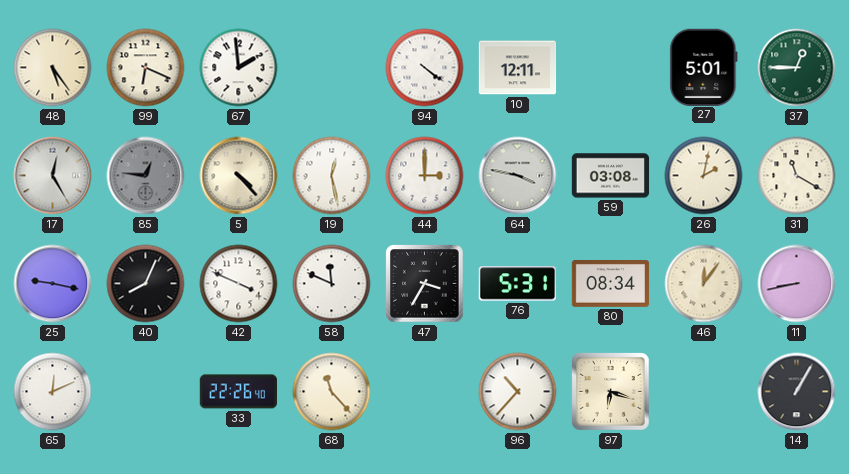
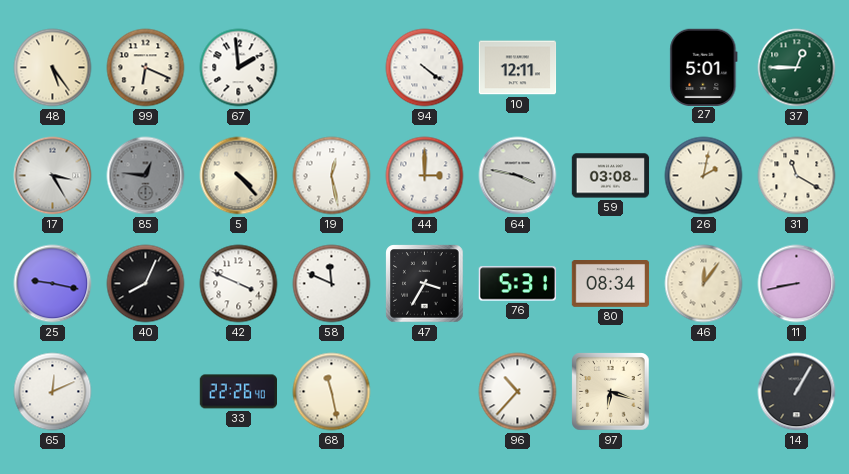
17: 12:25 -> 3:25
68: 11:23 -> 11:28
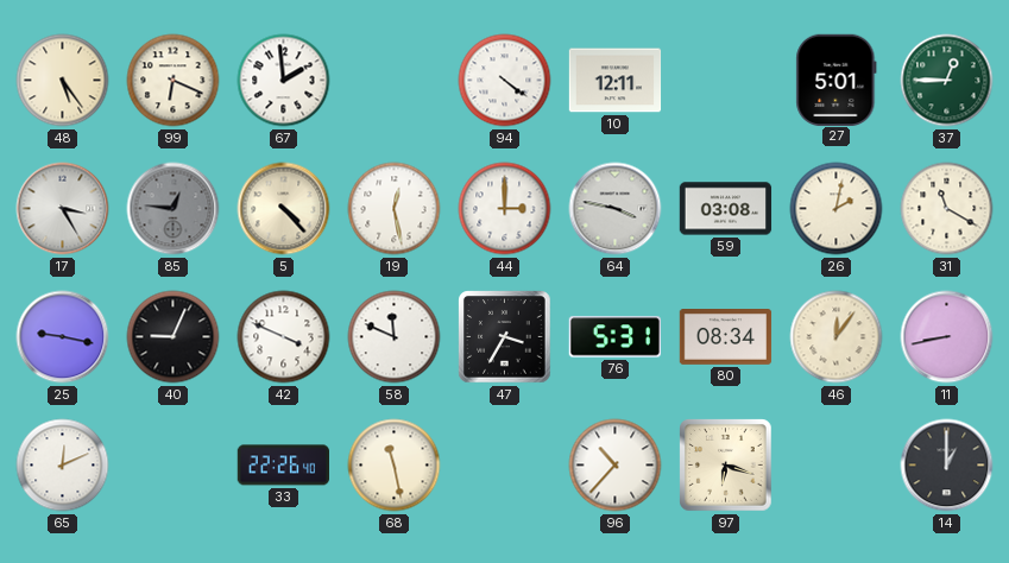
40: 8:04 -> 9:04
14: 1:05 -> 1:00
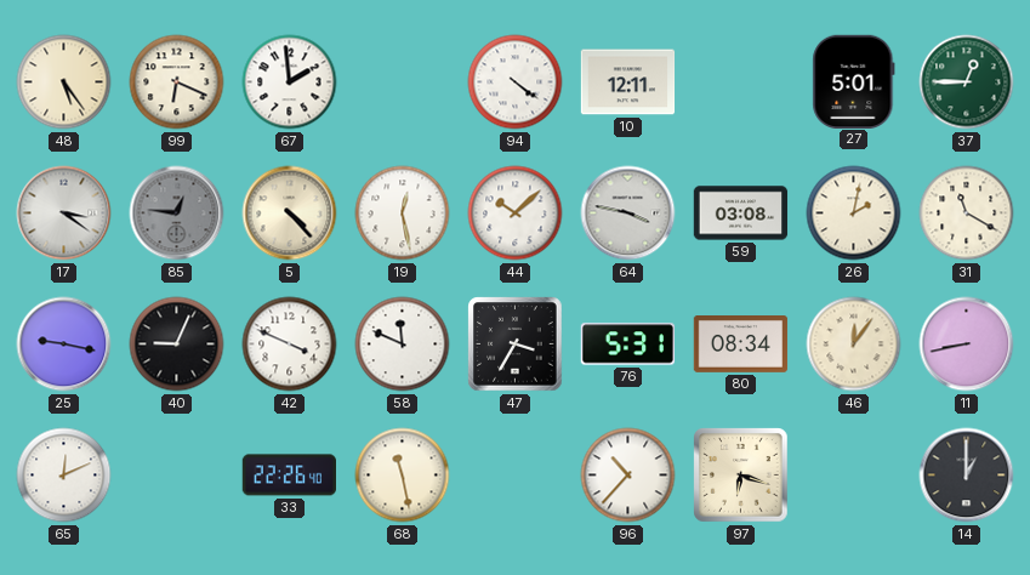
17: 3:25 -> 3:21
44: 3:00 -> 10:08
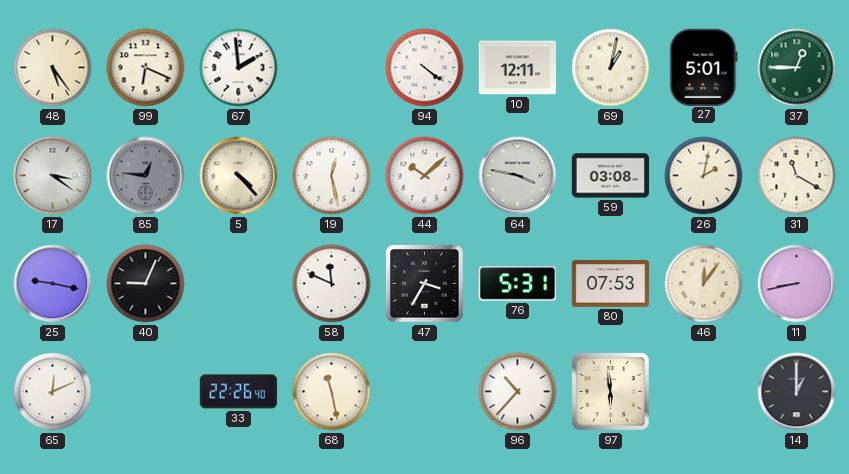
69: none -> 1:02
42: 3:49 -> none
80: 08:34 -> 07:53
97: 6:18 -> 5:59
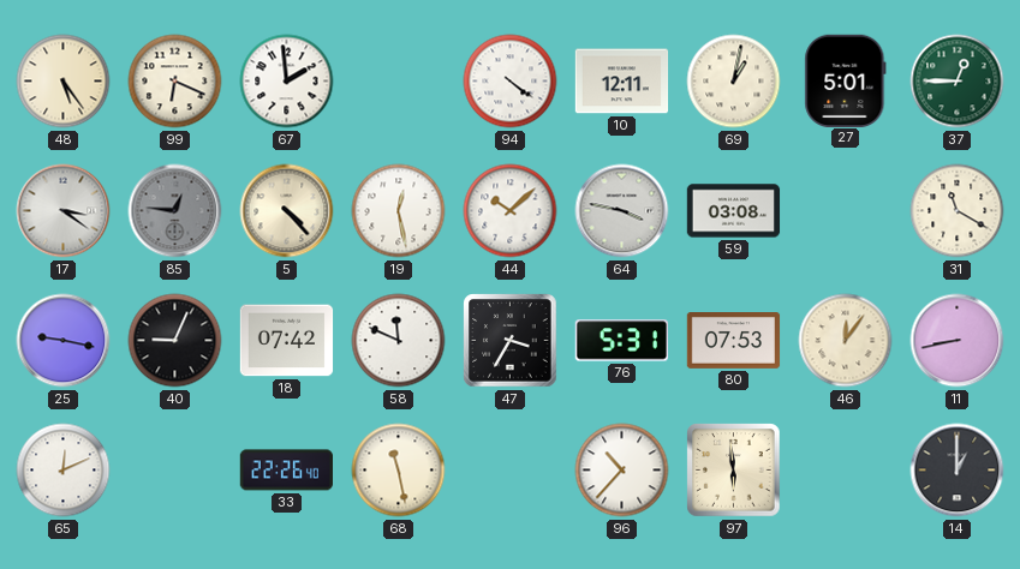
26: 2:02 -> none
18: none -> 07:42
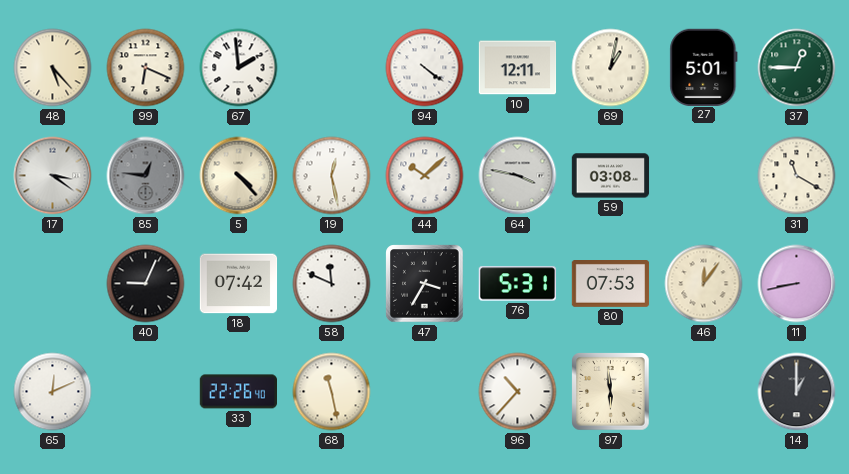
48: 5:24 -> 5:23
25: 9:17 -> none
